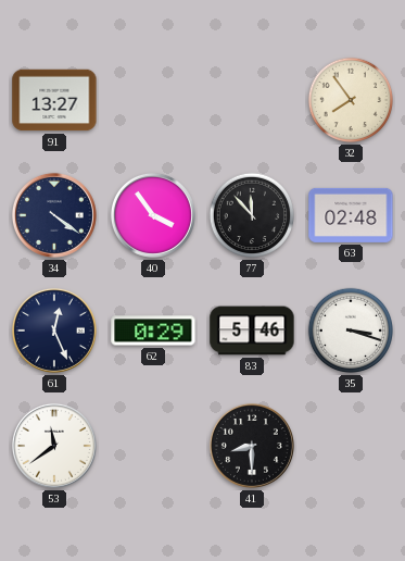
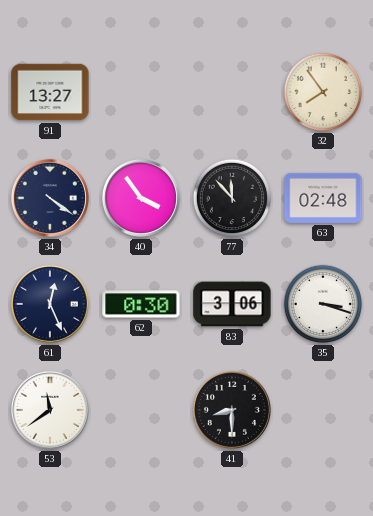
62: 0:29 -> 0:30
83: 5:46 -> 3:06
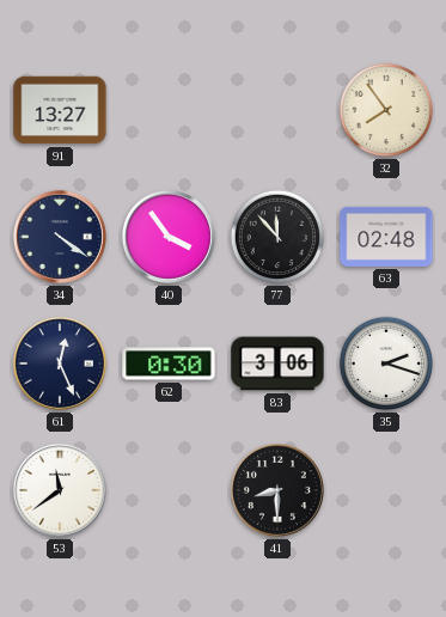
35: 3:18 -> 2:18
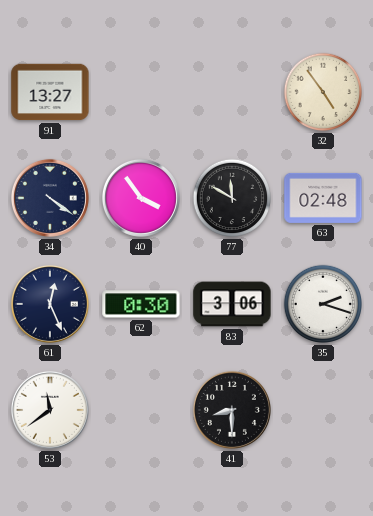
32: 7:54 -> 4:54
77: 11:53 -> 11:50
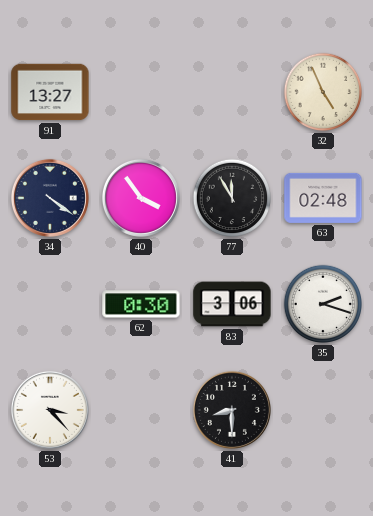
32: 4:54 -> 4:56
77: 11:50 -> 11:55
61: 12:26 -> none
53: 11:39 -> 3:23
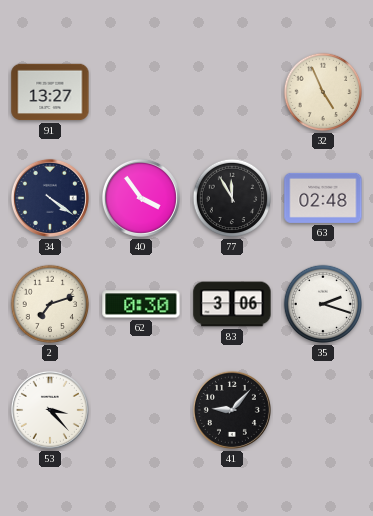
2: none -> 7:12
41: 8:30 -> 9:07
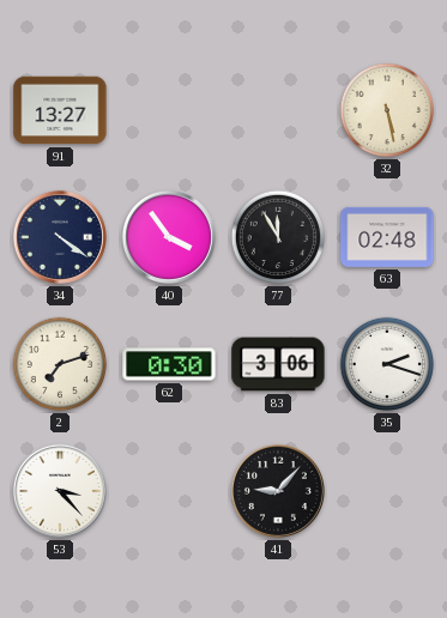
32: 4:56 -> 5:28
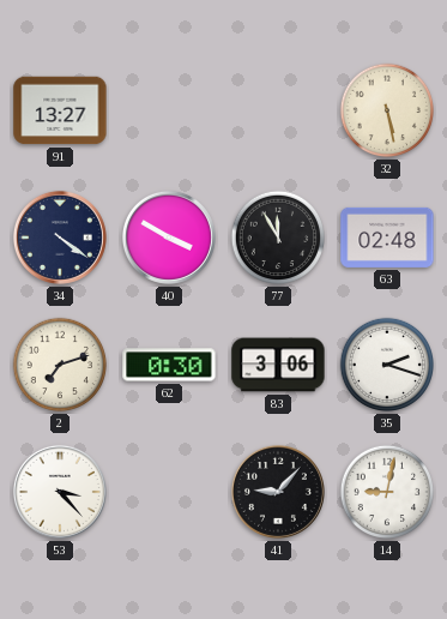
40: 3:54 -> 3:50
14: none -> 9:02
